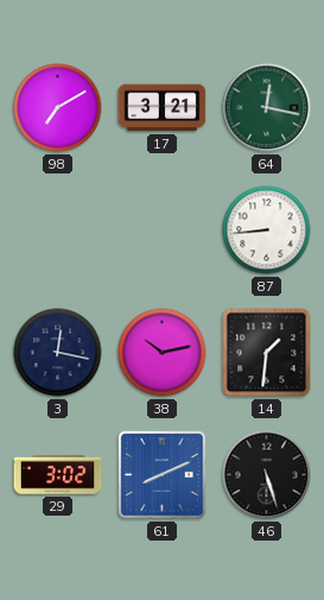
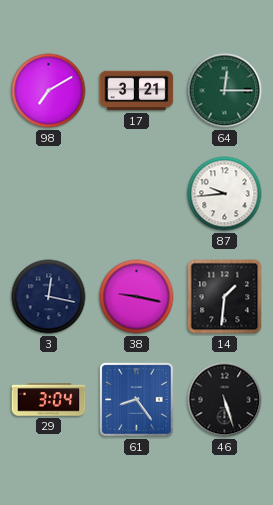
64: 12:17 -> 12:15
87: 8:44 -> 9:44
38: 10:13 -> 9:17
29: 3:02 -> 3:04
61: 8:11 -> 8:24
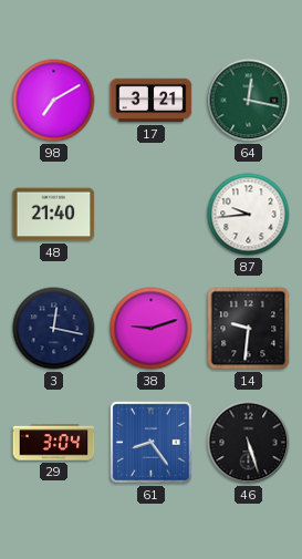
64: 12:15 -> 12:17
48: none -> 21:40
38: 9:17 -> 9:12
14: 1:31 -> 9:31
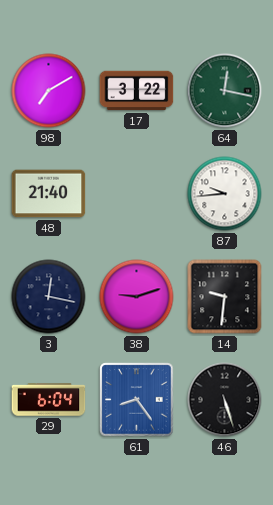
17: 3:21 -> 3:22
29: 3:04 -> 6:04
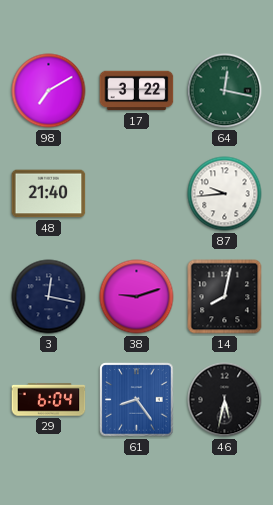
14: 9:31 -> 8:02
46: 5:27 -> 5:32
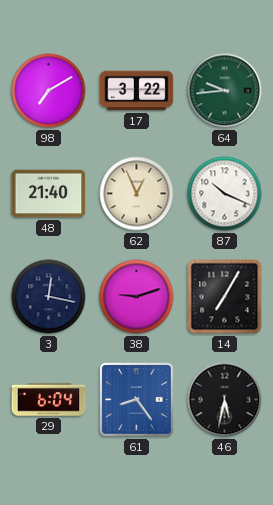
64: 12:17 -> 9:44
62: none -> 12:56
87: 9:44 -> 10:19
14: 8:02 -> 7:05
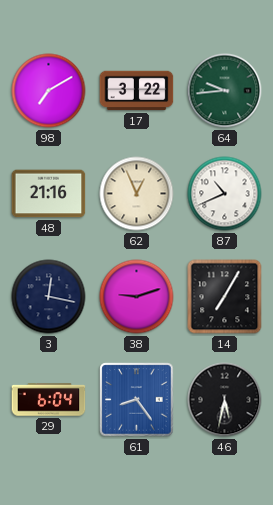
48: 21:40 -> 21:16
87: 10:19 -> 10:41
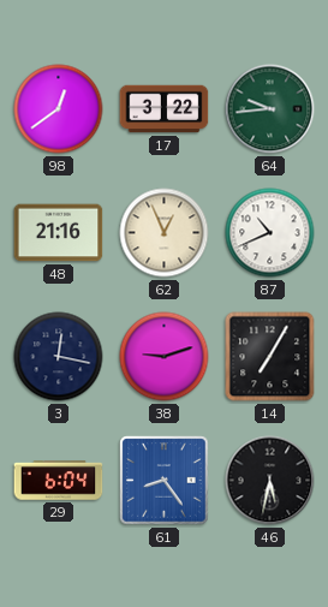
98: 7:10 -> 12:39
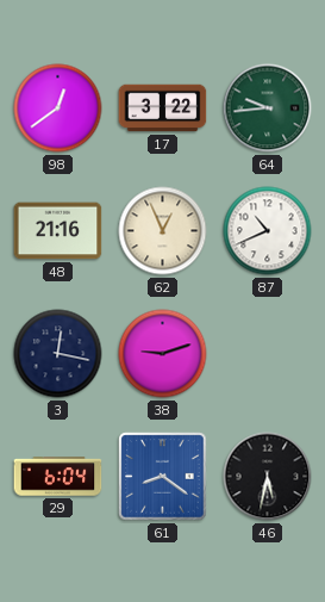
14: 7:05 -> none
61: 8:24 -> 8:21
